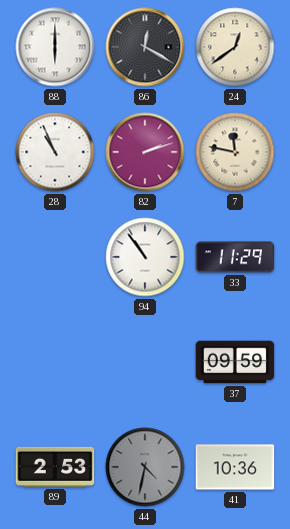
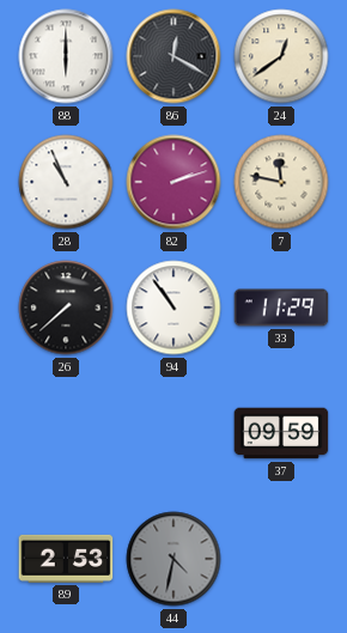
26: none -> 7:38
41: 10:36 -> none
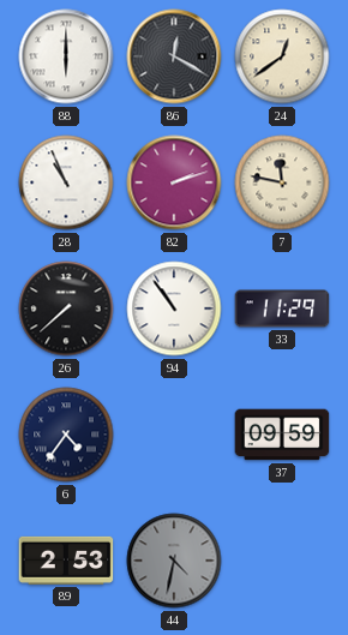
6: none -> 4:36
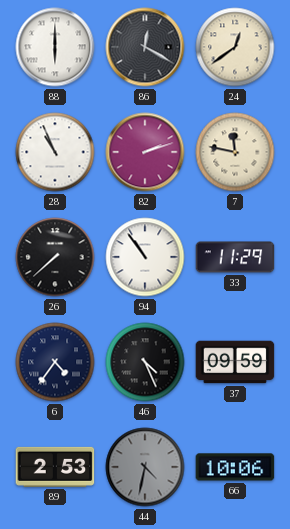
46: none -> 4:26
66: none -> 10:06
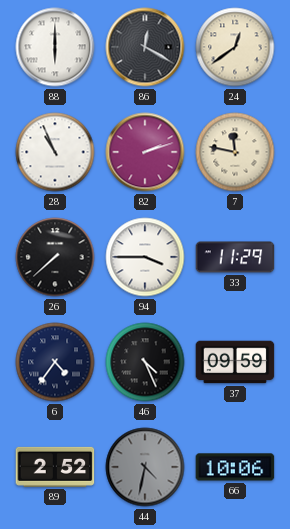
94: 10:54 -> 3:45
89: 2:53 -> 2:52
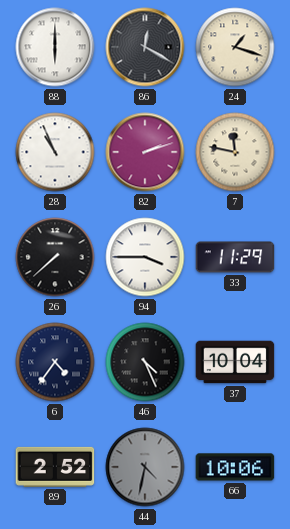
24: 12:39 -> 1:18
37: 09:59 -> 10:04
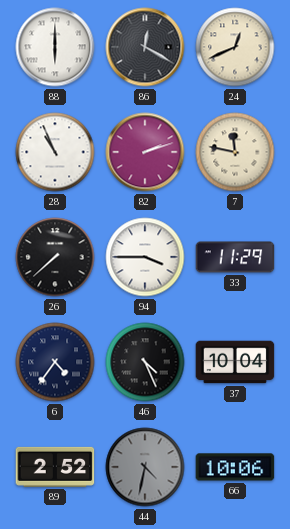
24: 1:18 -> 12:41
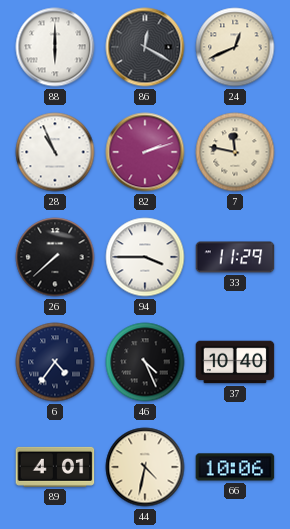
37: 10:04 -> 10:40
89: 2:52 -> 4:01
44 dial: grey -> cream
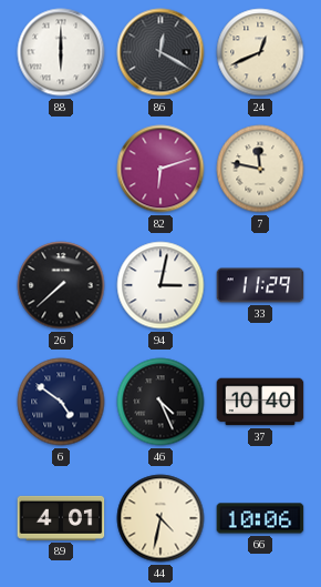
28: 10:56 -> none
82: 2:12 -> 6:12
94: 3:45 -> 3:02
6: 4:36 -> 4:51
